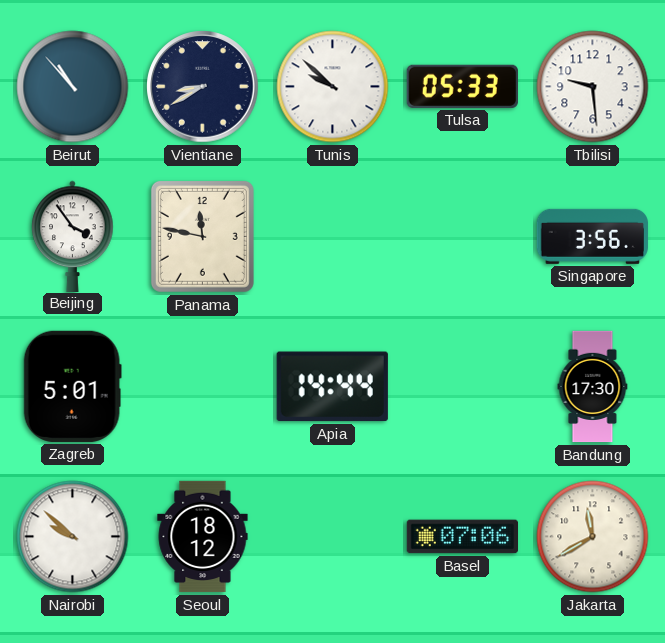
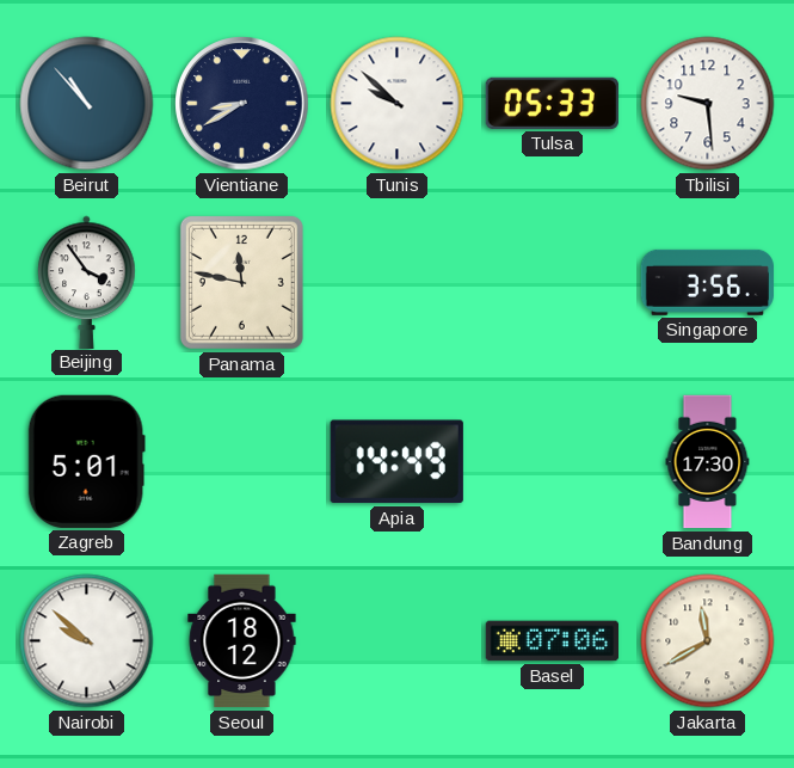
Apia: 14:44 -> 14:49
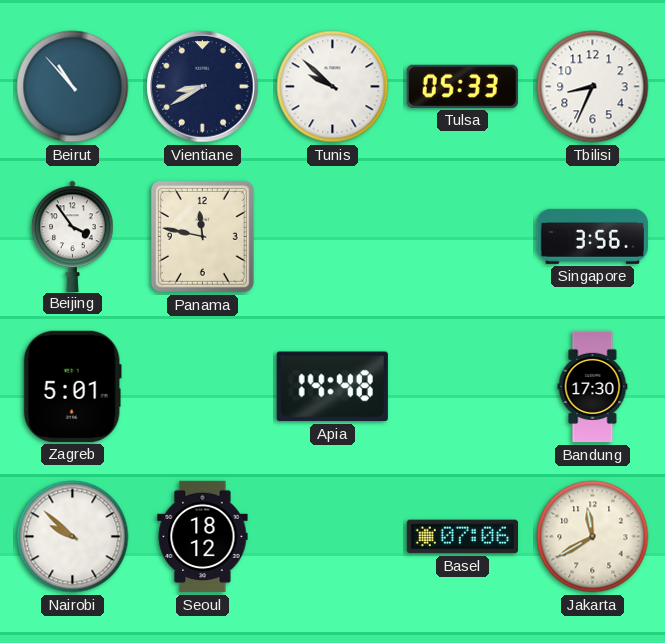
Tbilisi: 9:29 -> 8:34
Apia: 14:49 -> 14:48
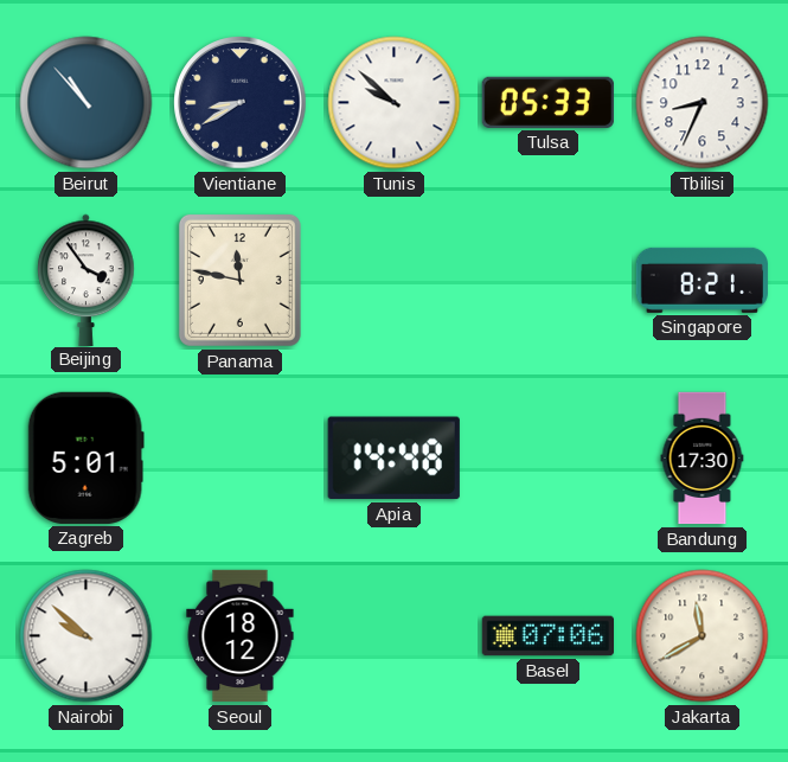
Singapore: 3:56 -> 8:21
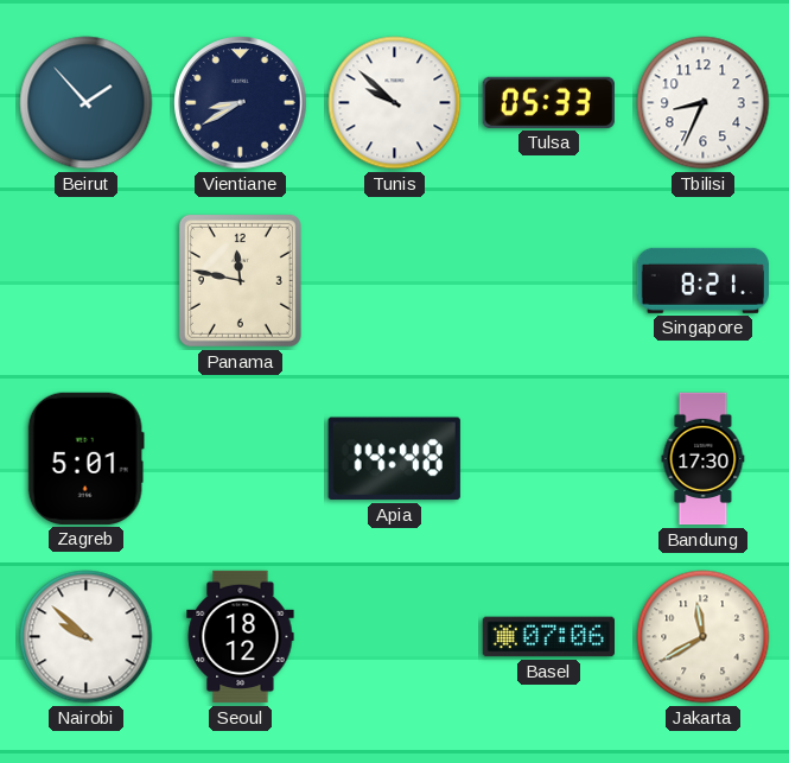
Beirut: 10:53 -> 1:53
Beijing: 3:54 -> none
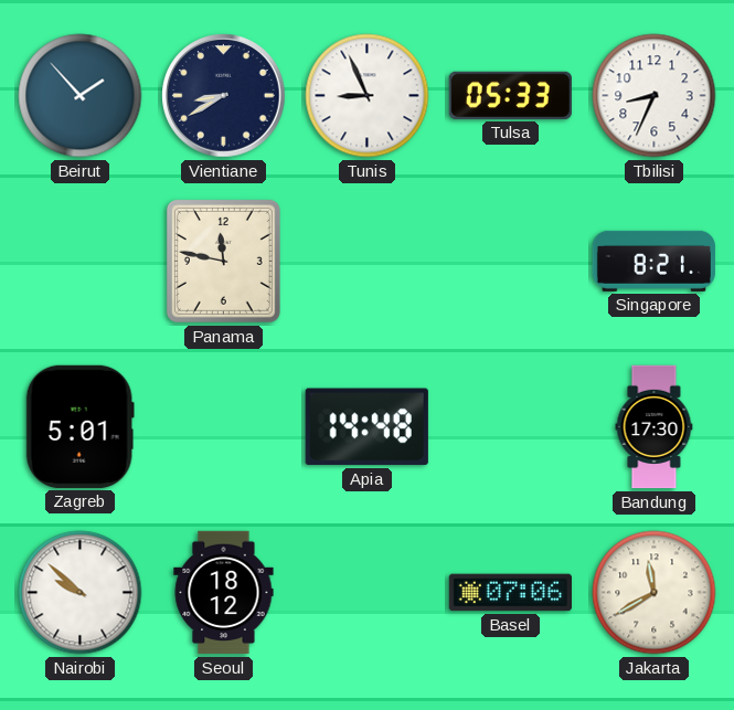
Tunis: 9:52 -> 8:56
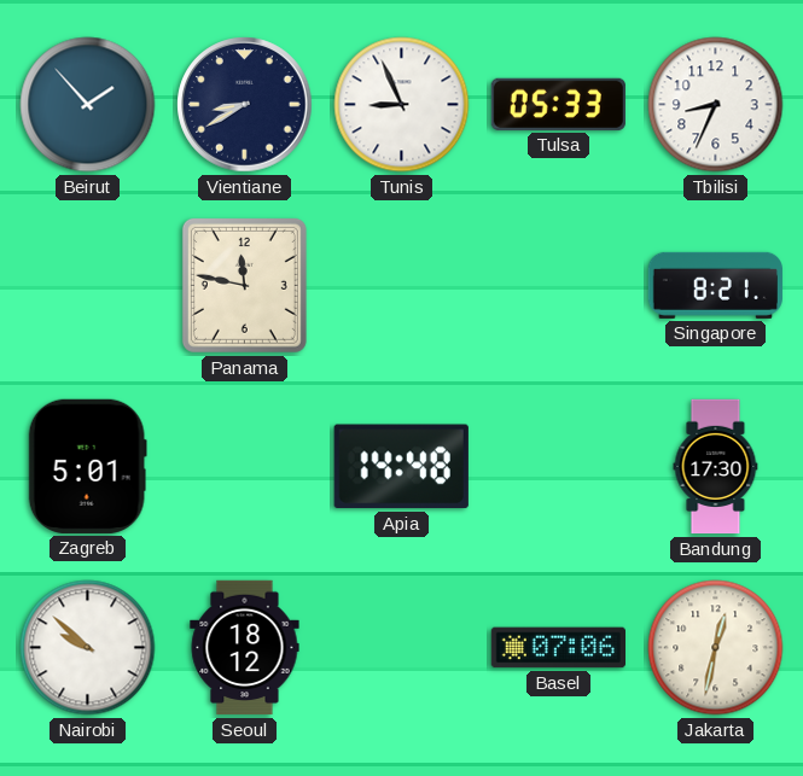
Jakarta: 11:40 -> 12:32
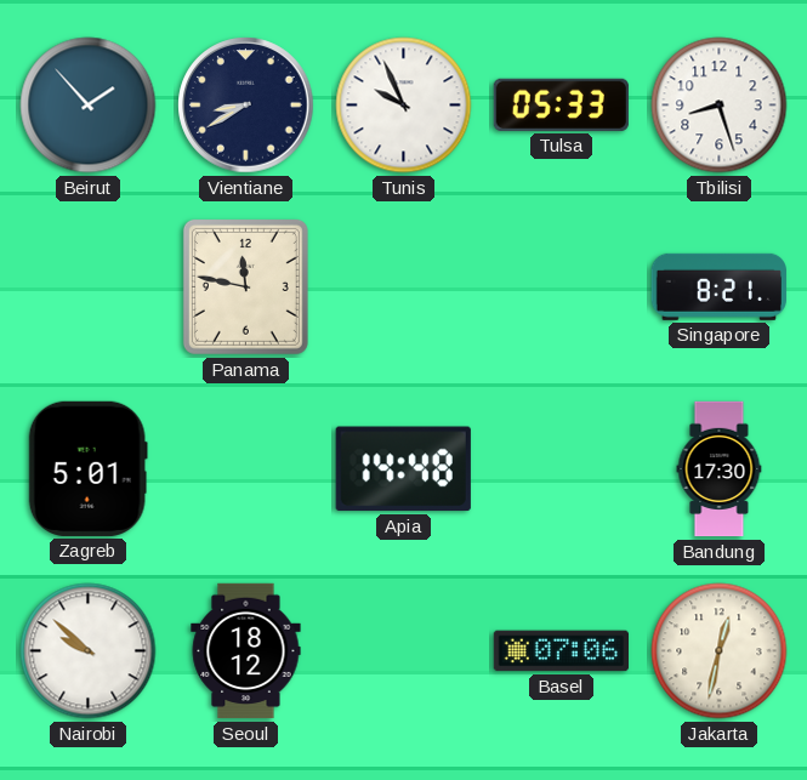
Tunis: 8:56 -> 9:56
Tbilisi: 8:34 -> 8:27
